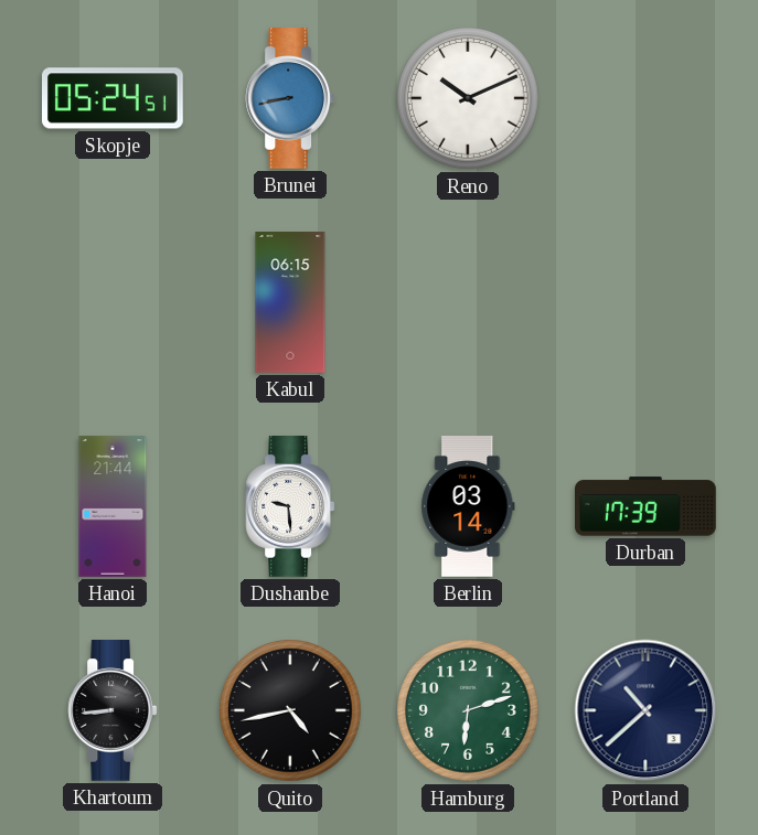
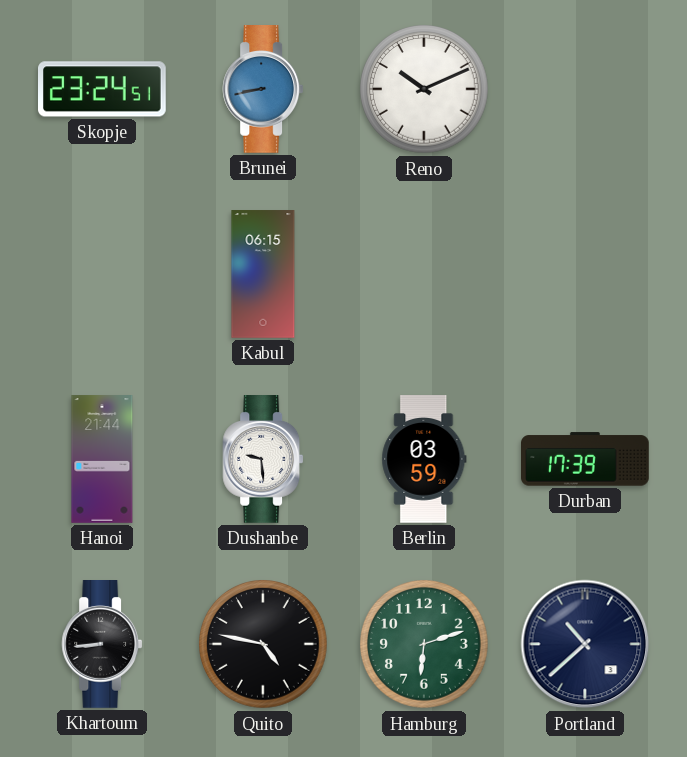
Skopje: 05:24 -> 23:24
Berlin: 03:14 -> 03:59
Quito: 4:43 -> 4:47
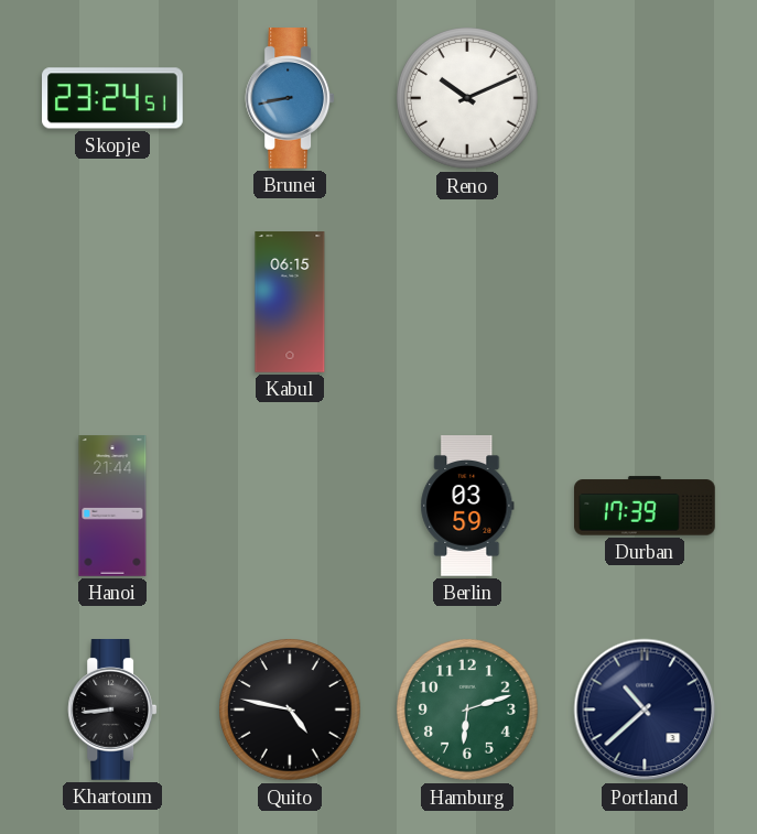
Dushanbe: 9:29 -> none
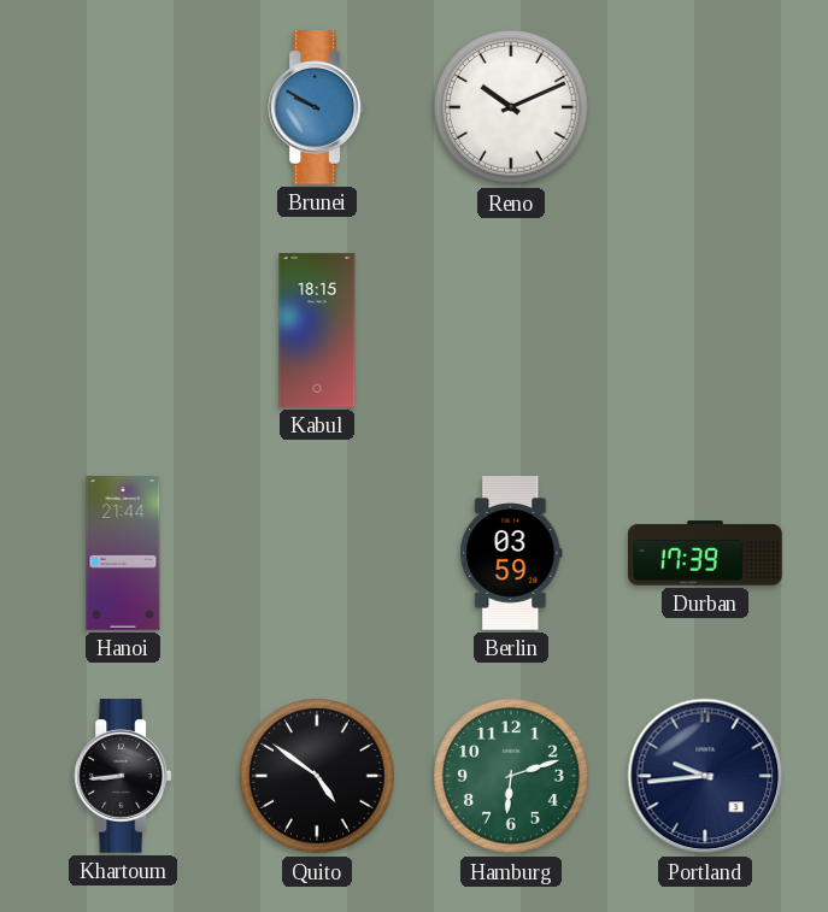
Skopje: 23:24 -> none
Brunei: 8:43 -> 9:50
Kabul: 06:15 -> 18:15
Quito: 4:47 -> 4:51
Portland: 10:38 -> 9:44
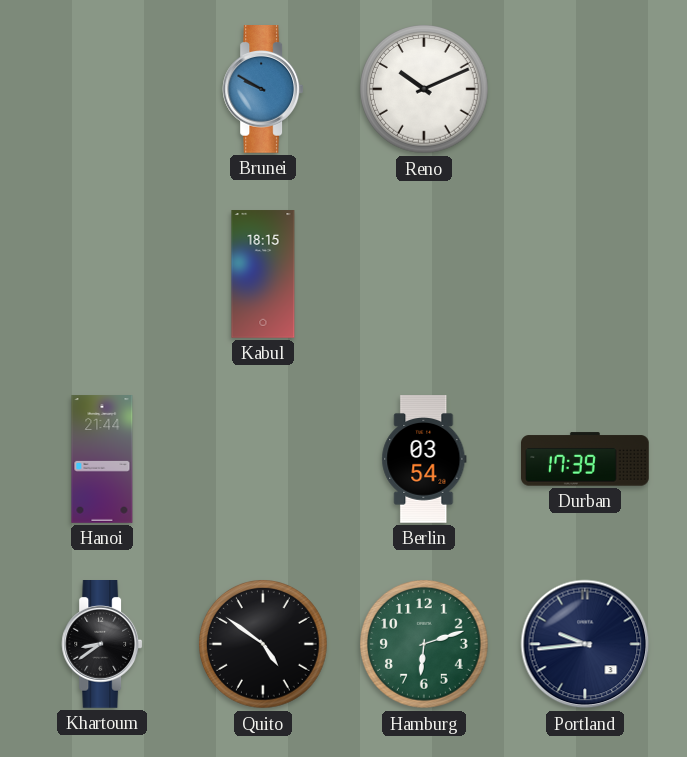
Berlin: 03:59 -> 03:54
Khartoum: 8:44 -> 8:39
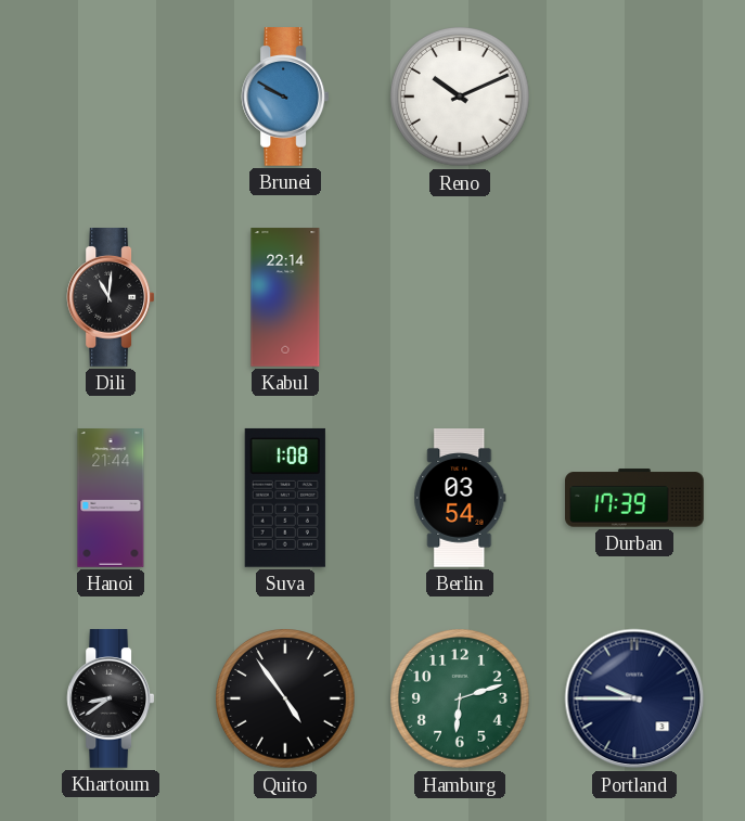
Dili: none -> 11:01
Kabul: 18:15 -> 22:14
Suva: none -> 1:08
Quito: 4:51 -> 4:54
Portland: 9:44 -> 9:45
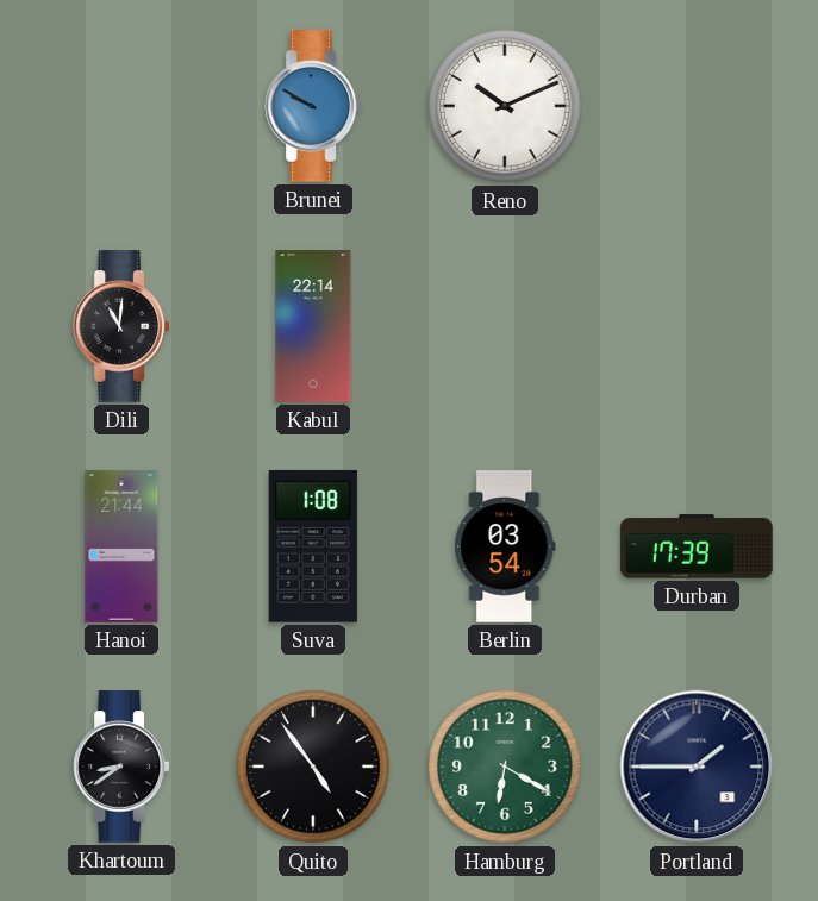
Hamburg: 6:12 -> 6:20
Portland: 9:45 -> 1:45
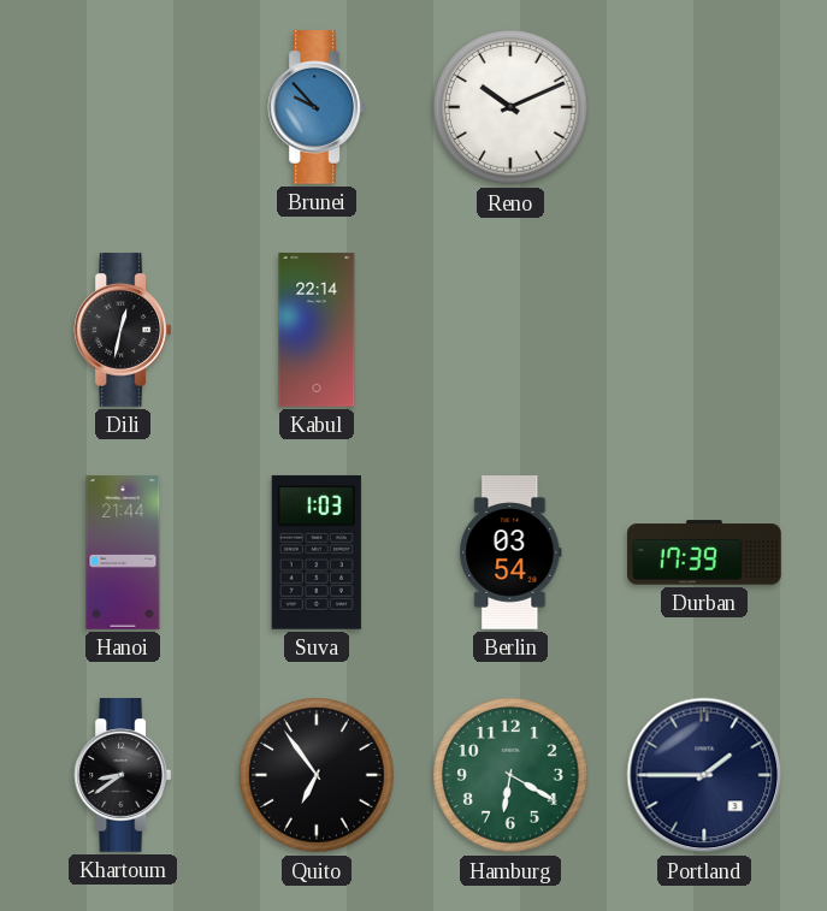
Brunei: 9:50 -> 9:53
Dili: 11:01 -> 12:32
Suva: 1:08 -> 1:03
Quito: 4:54 -> 6:54
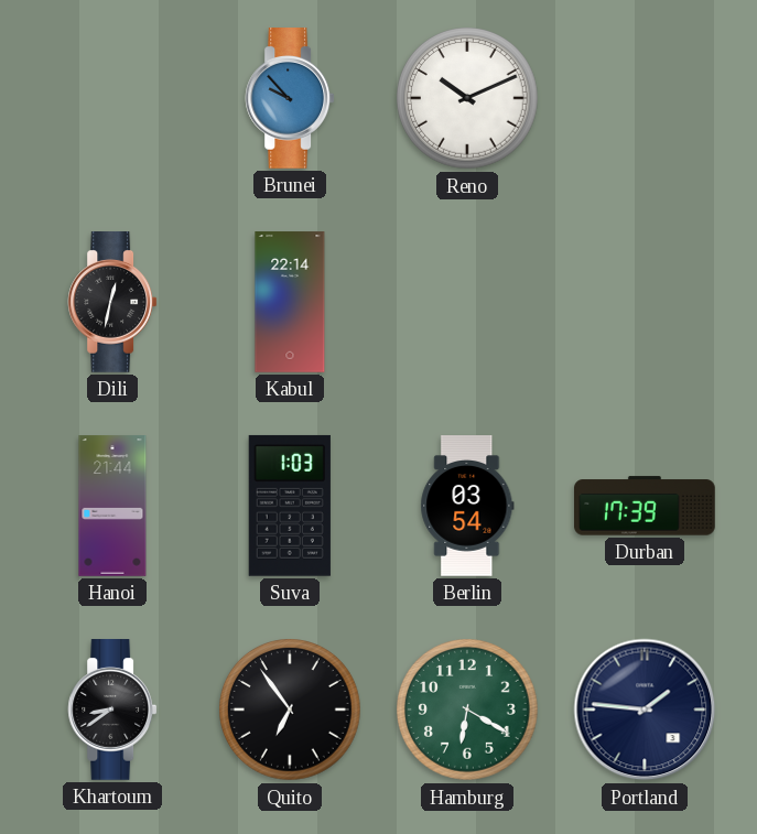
Portland: 1:45 -> 1:46
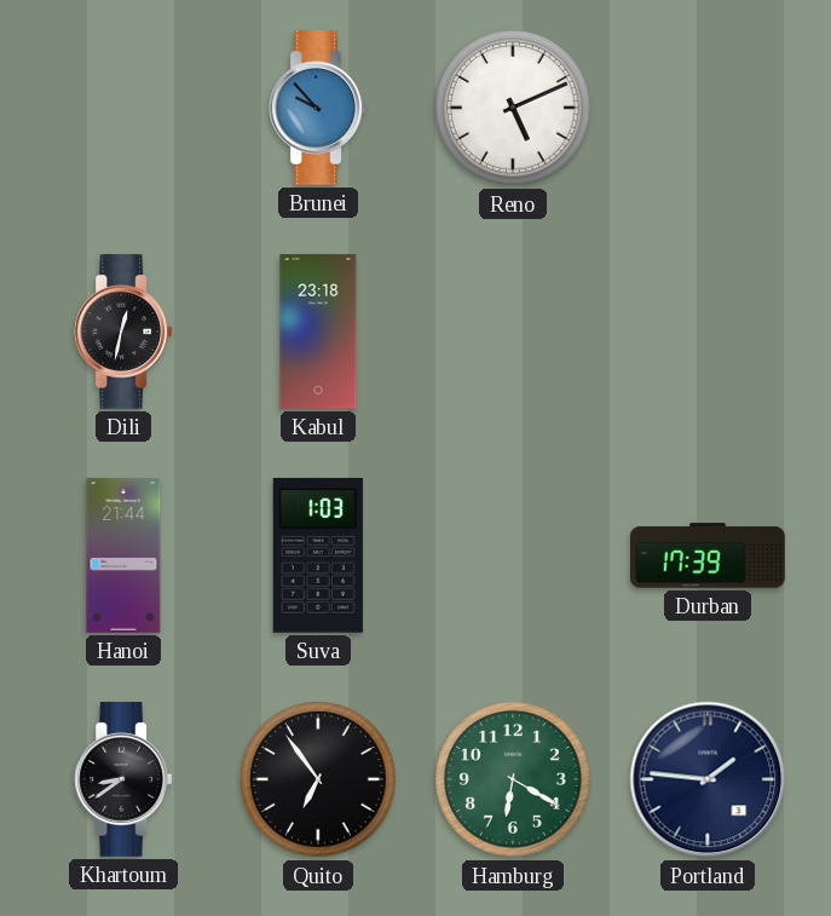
Reno: 10:11 -> 5:11
Kabul: 22:14 -> 23:18
Berlin: 03:54 -> none
